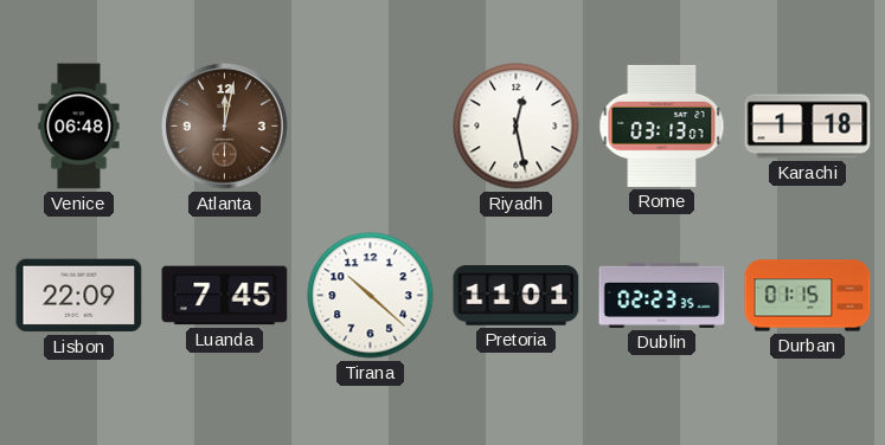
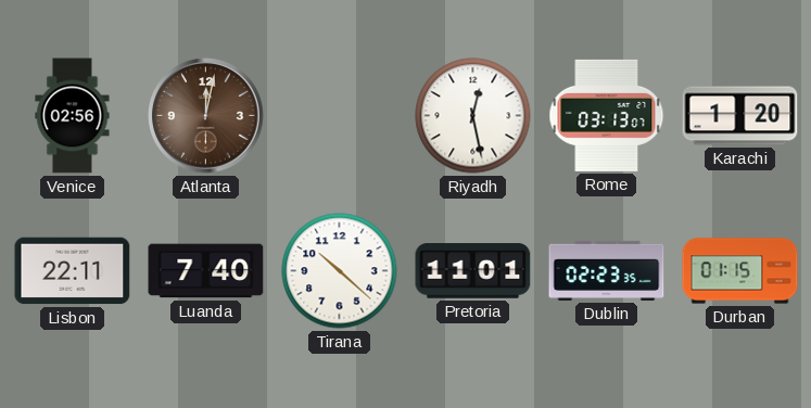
Venice: 06:48 -> 02:56
Karachi: 1:18 -> 1:20
Lisbon: 22:09 -> 22:11
Luanda: 7:45 -> 7:40
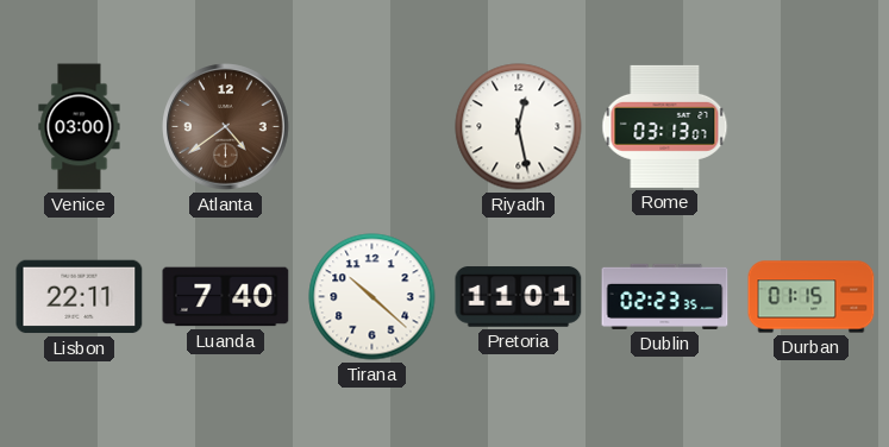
Venice: 02:56 -> 03:00
Atlanta: 12:02 -> 4:39
Karachi: 1:20 -> none
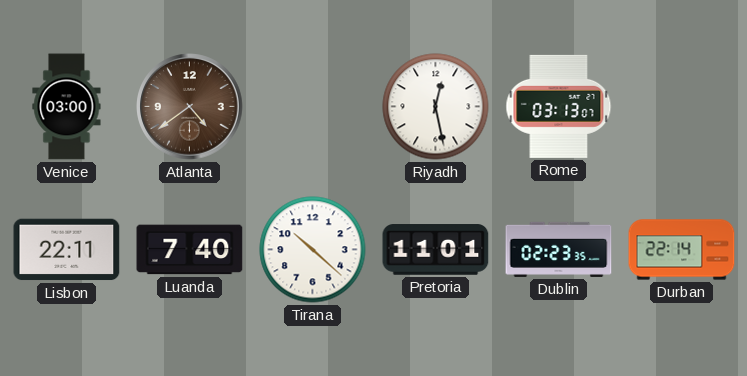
Durban: 01:15 -> 22:14
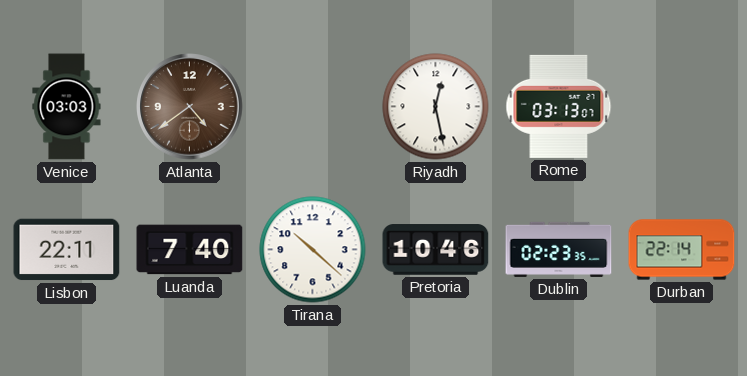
Venice: 03:00 -> 03:03
Pretoria: 11:01 -> 10:46
